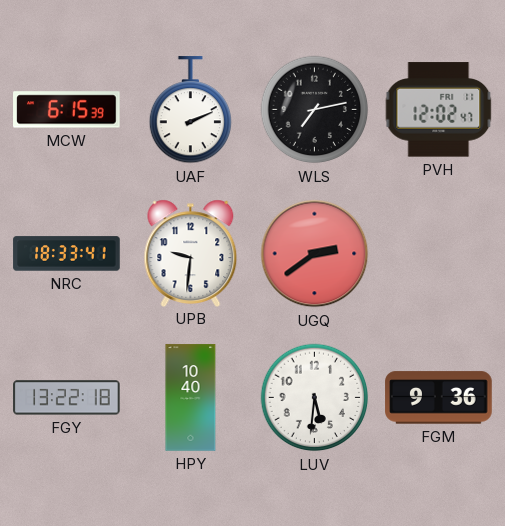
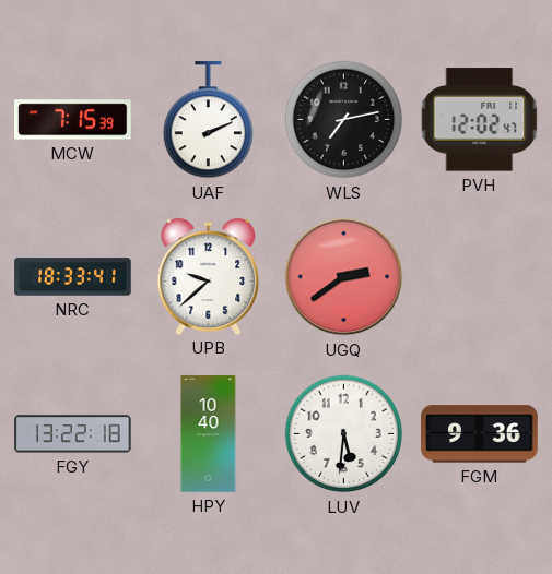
MCW: 6:15 -> 7:15
UPB: 9:31 -> 9:38
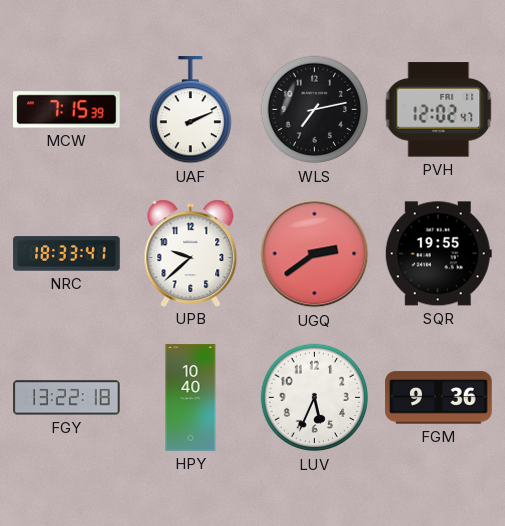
SQR: none -> 19:55
LUV: 5:31 -> 5:34
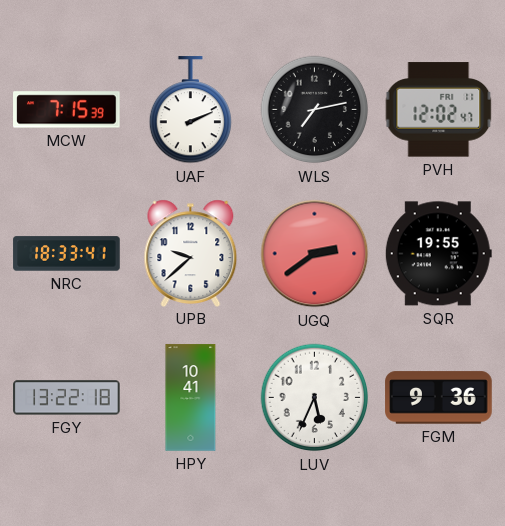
HPY: 10:40 -> 10:41
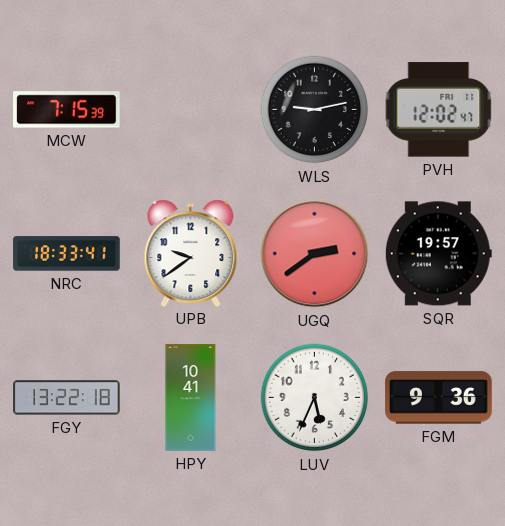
UAF: 2:11 -> none
WLS: 7:13 -> 9:13
UPB: 9:38 -> 9:39
SQR: 19:55 -> 19:57
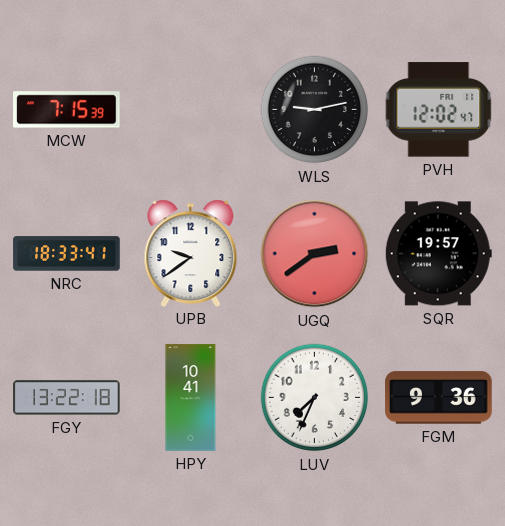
LUV: 5:34 -> 7:34
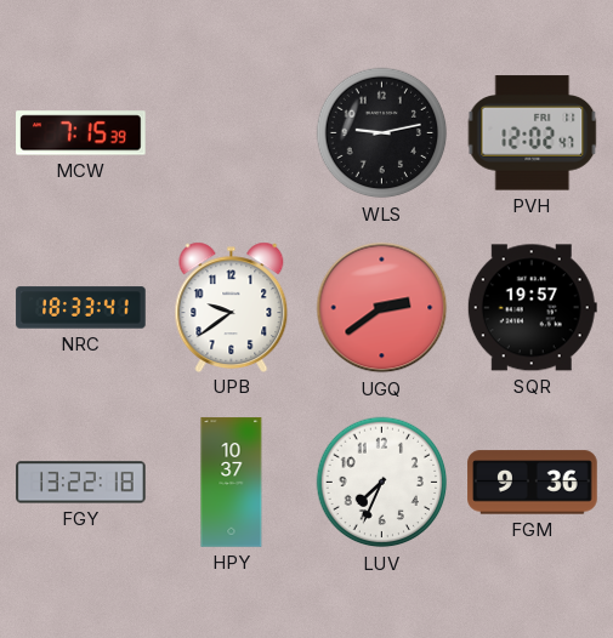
HPY: 10:41 -> 10:37
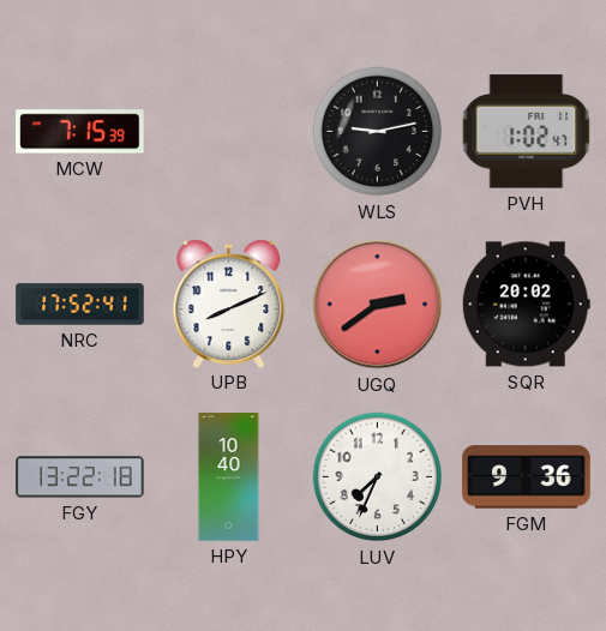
PVH: 12:02 -> 1:02
NRC: 18:33 -> 17:52
UPB: 9:39 -> 8:11
SQR: 19:57 -> 20:02
HPY: 10:37 -> 10:40
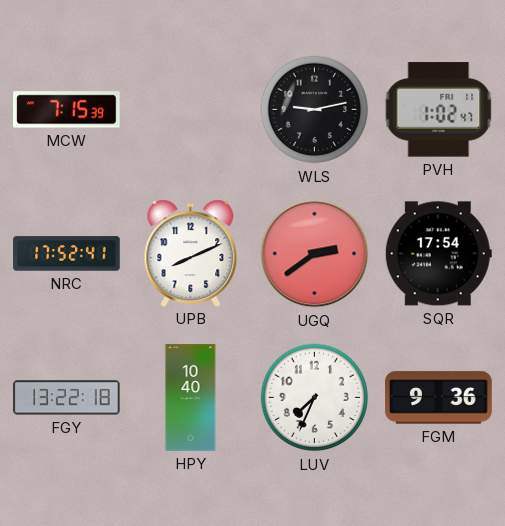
SQR: 20:02 -> 17:54
